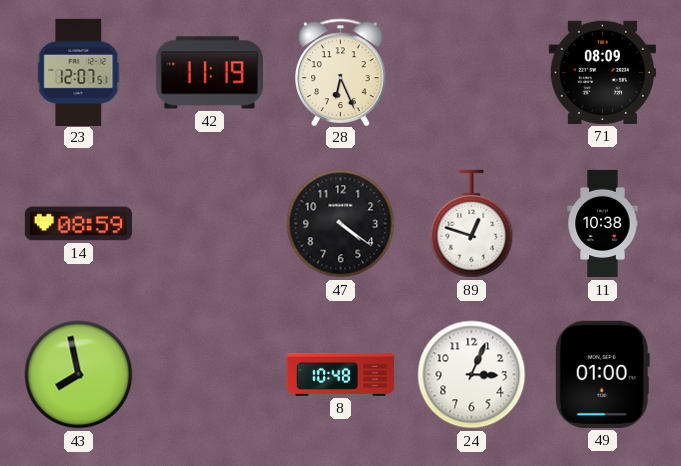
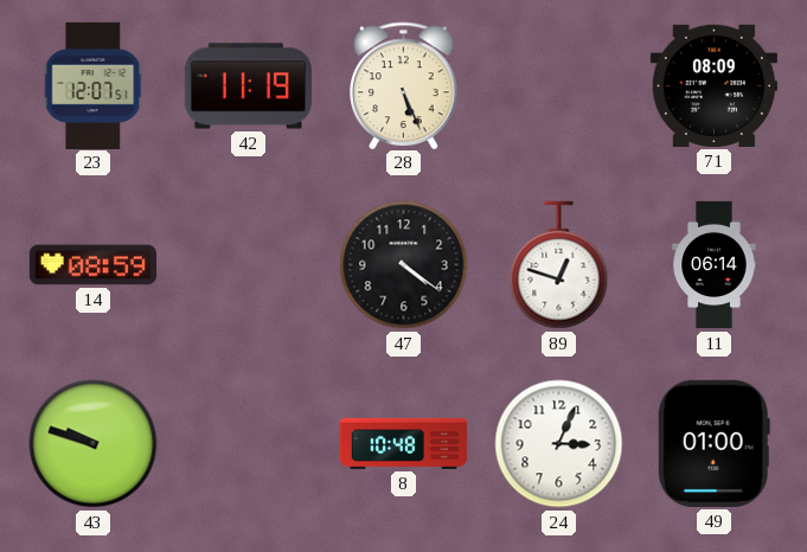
28: 6:26 -> 5:26
11: 10:38 -> 06:14
43: 7:58 -> 9:48
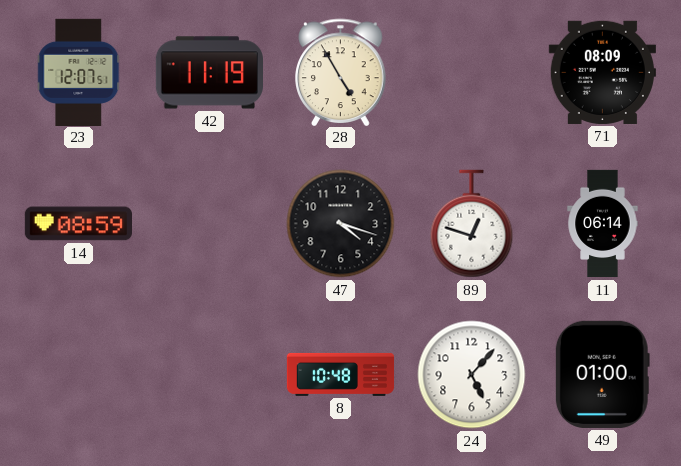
28: 5:26 -> 4:55
47: 4:21 -> 4:18
43: 9:48 -> none
24: 3:04 -> 5:07
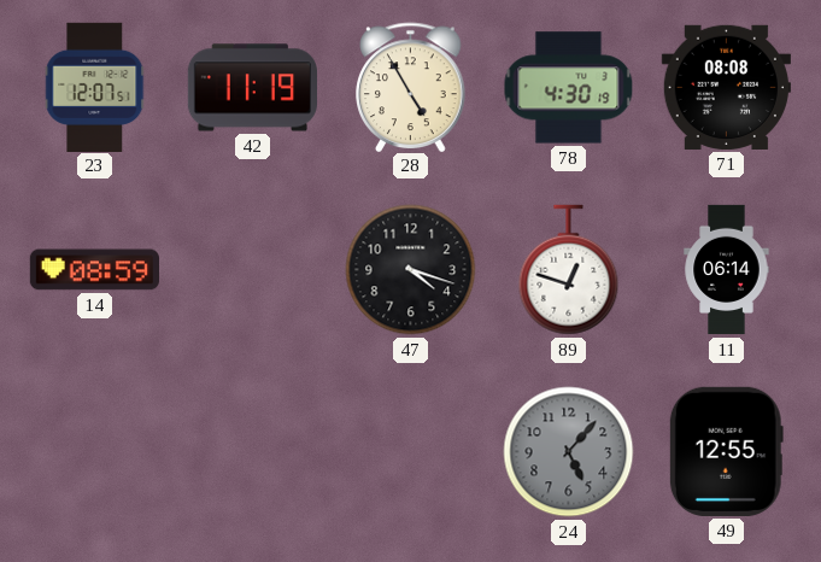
78: none -> 4:30
71: 08:09 -> 08:08
8: 10:48 -> none
24 dial: white -> grey
49: 01:00 -> 12:55
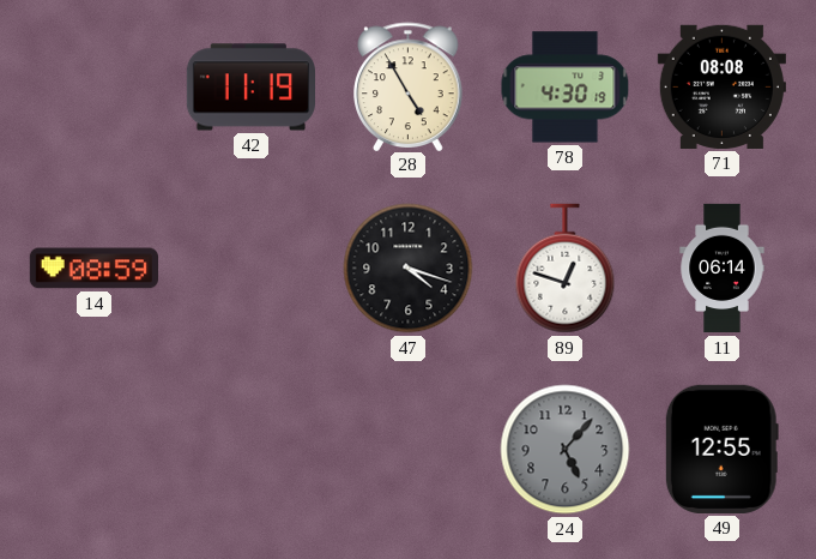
23: 12:07 -> none
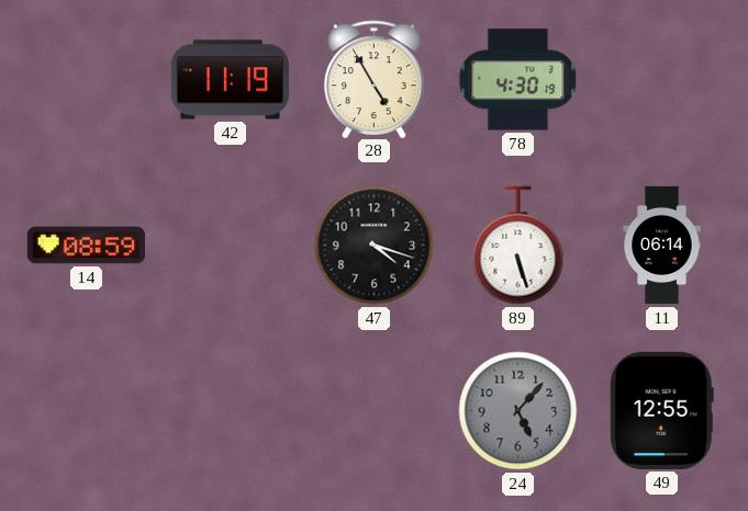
71: 08:08 -> none
89: 12:48 -> 5:27
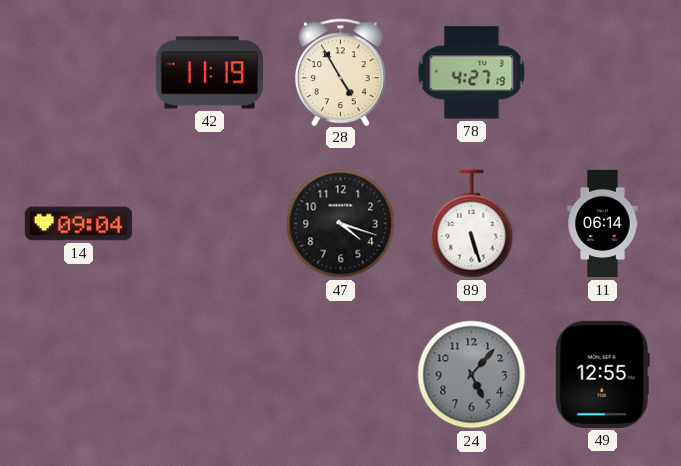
78: 4:30 -> 4:27
14: 08:59 -> 09:04
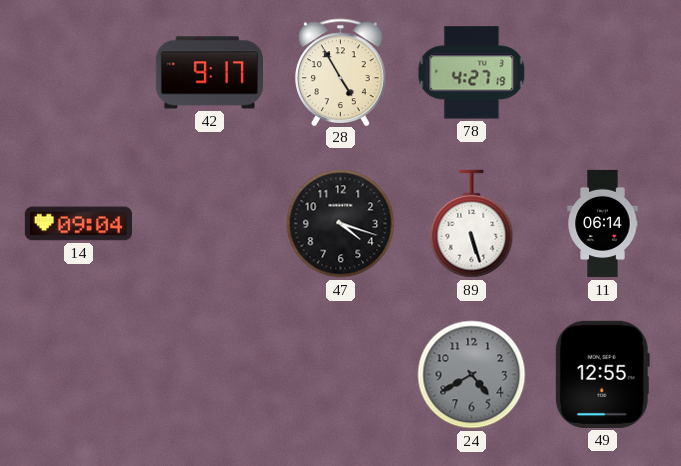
42: 11:19 -> 9:17
24: 5:07 -> 4:40
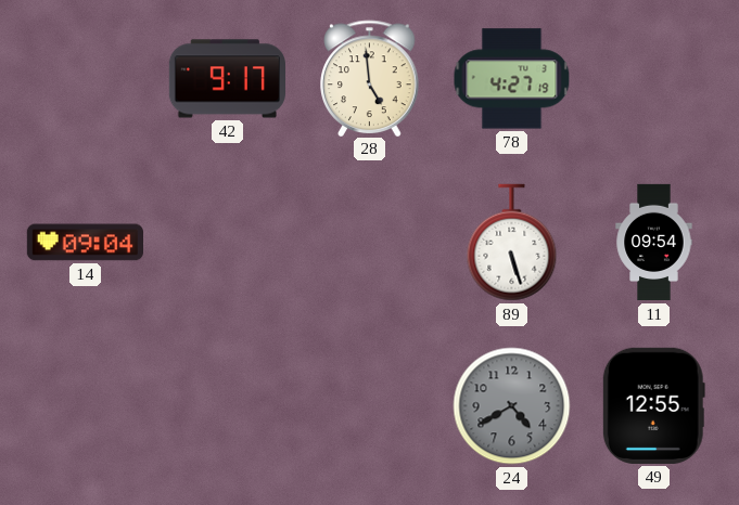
28: 4:55 -> 4:59
47: 4:18 -> none
11: 06:14 -> 09:54
